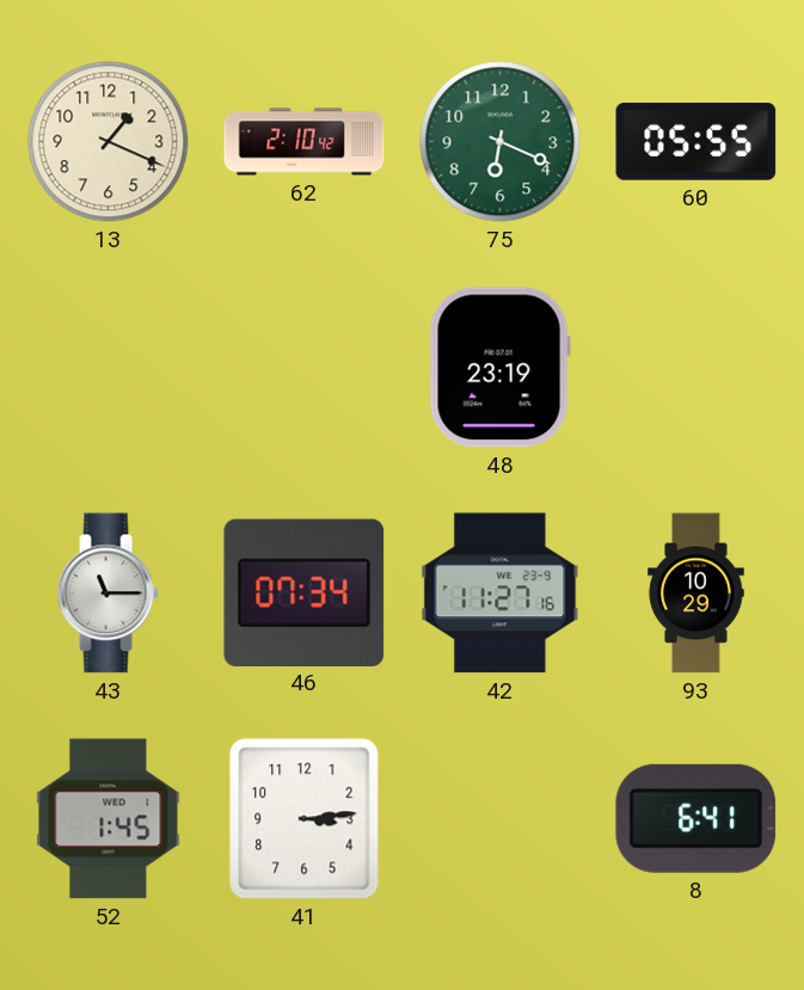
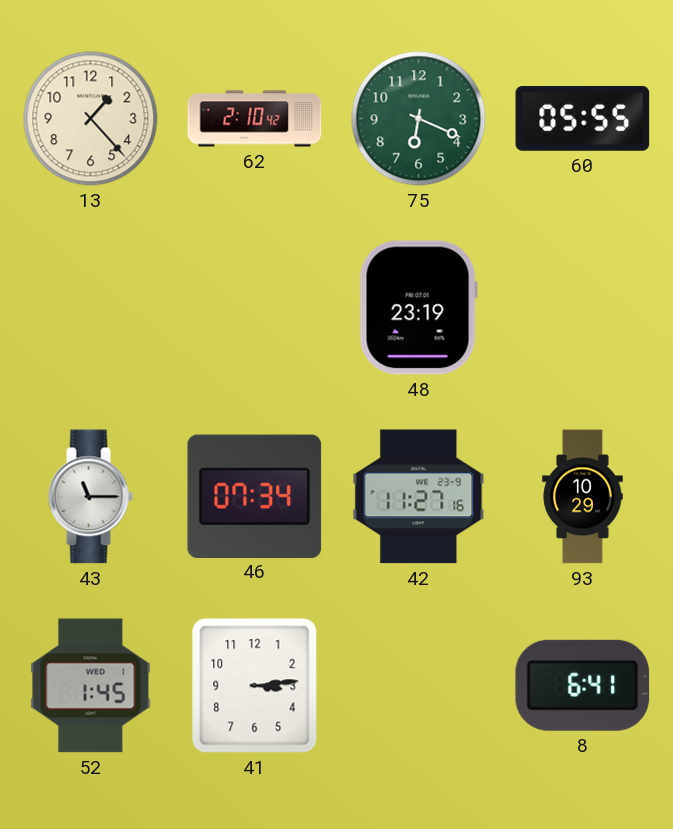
13: 1:19 -> 1:23
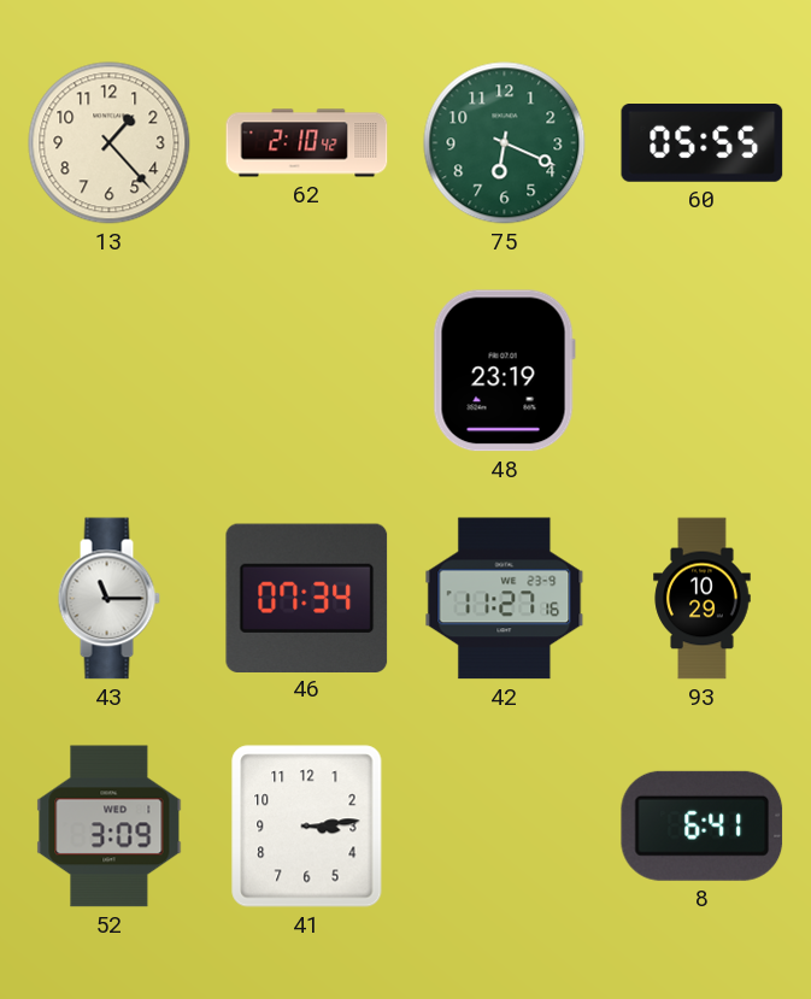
52: 1:45 -> 3:09
